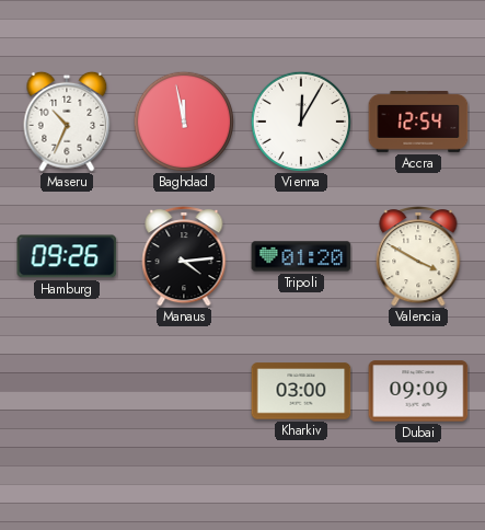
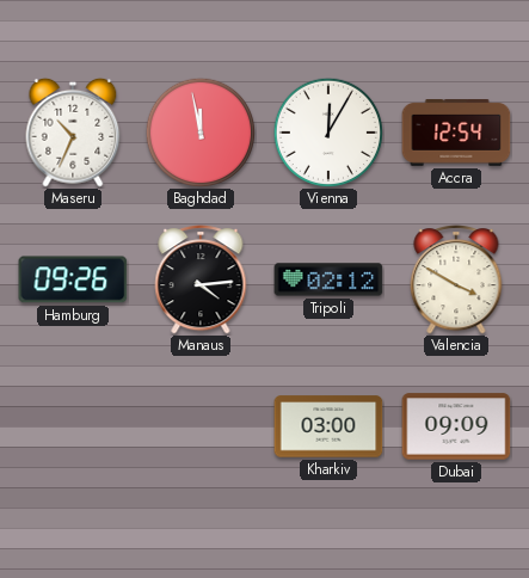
Tripoli: 01:20 -> 02:12
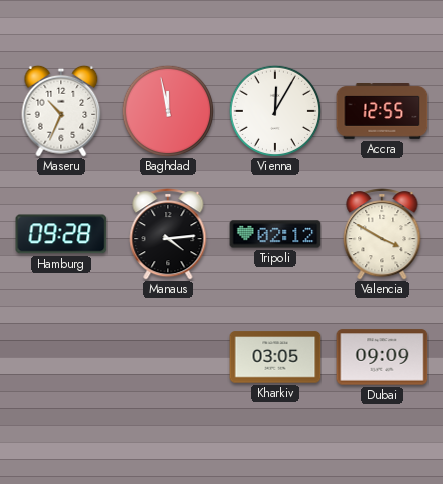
Accra: 12:54 -> 12:55
Hamburg: 09:26 -> 09:28
Kharkiv: 03:00 -> 03:05
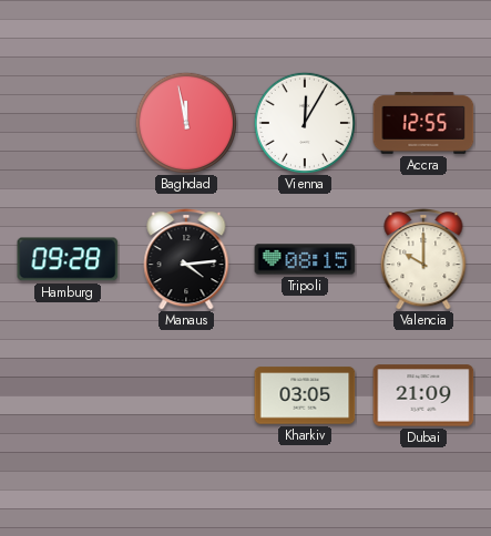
Maseru: 10:34 -> none
Tripoli: 02:12 -> 08:15
Valencia: 3:50 -> 10:00
Dubai: 09:09 -> 21:09
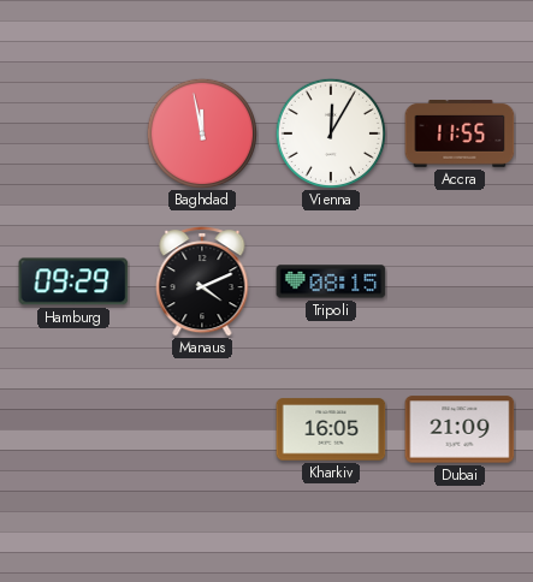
Accra: 12:55 -> 11:55
Hamburg: 09:28 -> 09:29
Manaus: 4:14 -> 4:11
Valencia: 10:00 -> none
Kharkiv: 03:05 -> 16:05
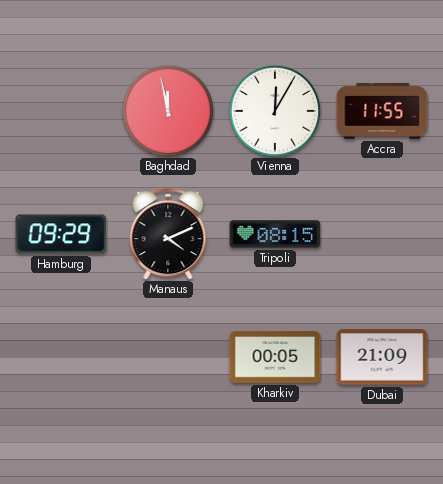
Kharkiv: 16:05 -> 00:05
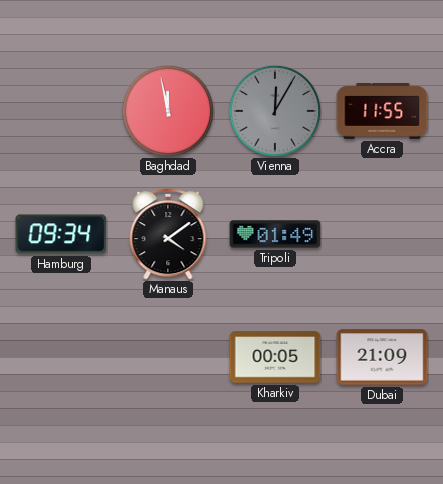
Vienna dial: white -> grey
Hamburg: 09:29 -> 09:34
Manaus: 4:11 -> 4:09
Tripoli: 08:15 -> 01:49
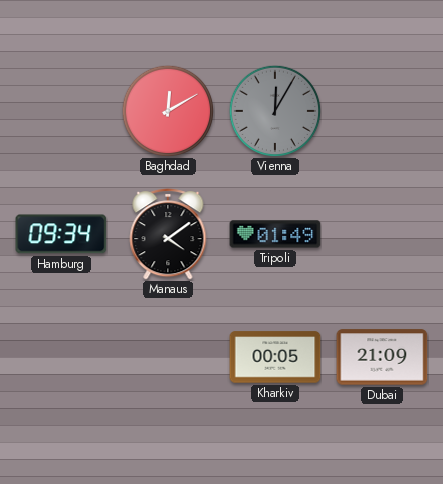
Baghdad: 11:58 -> 12:10
Accra: 11:55 -> none
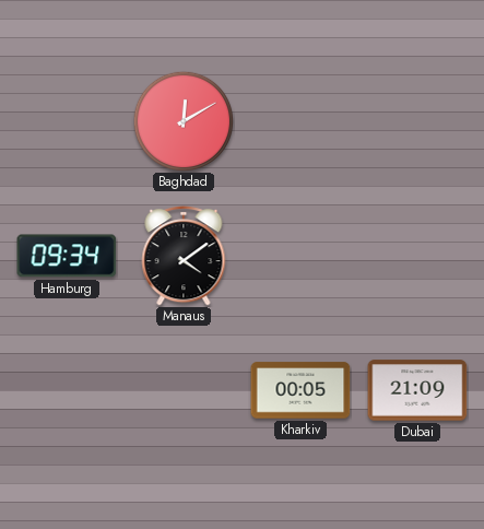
Vienna: 12:05 -> none
Tripoli: 01:49 -> none
